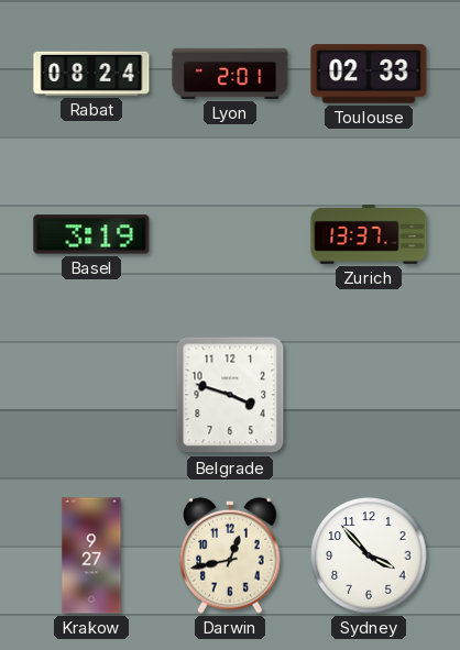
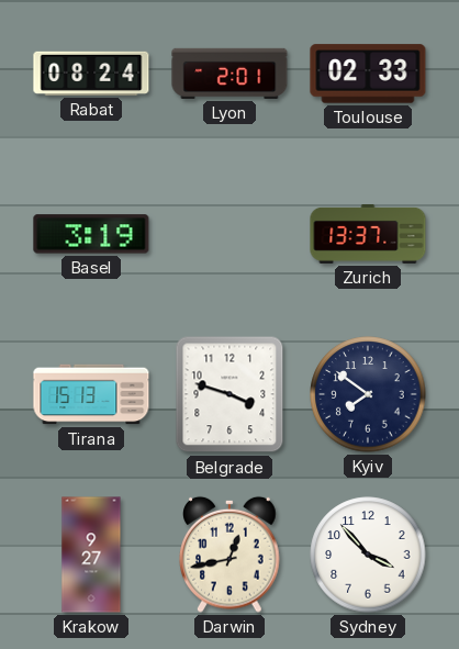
Tirana: none -> 15:13
Kyiv: none -> 7:51
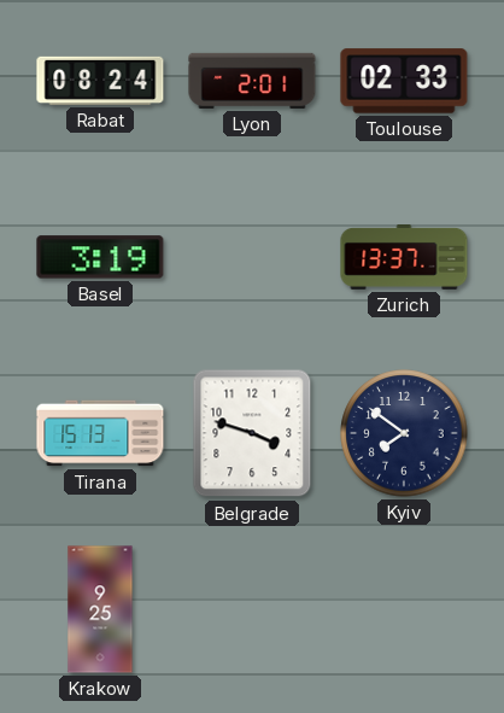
Krakow: 9:27 -> 9:25
Darwin: 12:43 -> none
Sydney: 3:53 -> none
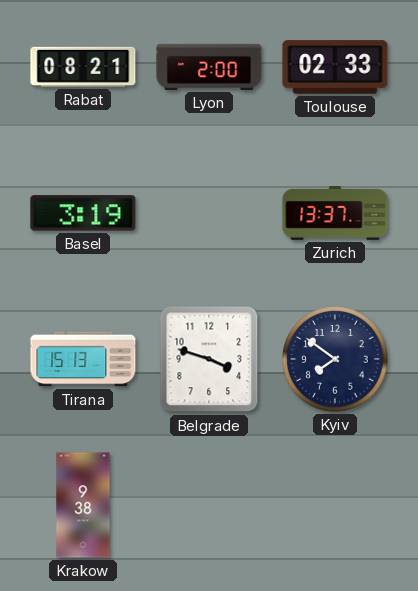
Rabat: 08:24 -> 08:21
Lyon: 2:01 -> 2:00
Krakow: 9:25 -> 9:38
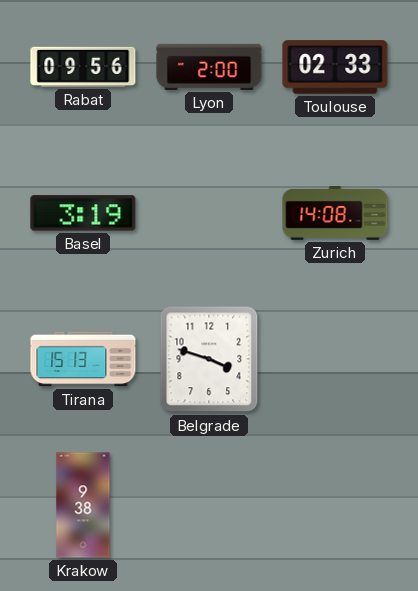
Rabat: 08:21 -> 09:56
Zurich: 13:37 -> 14:08
Kyiv: 7:51 -> none
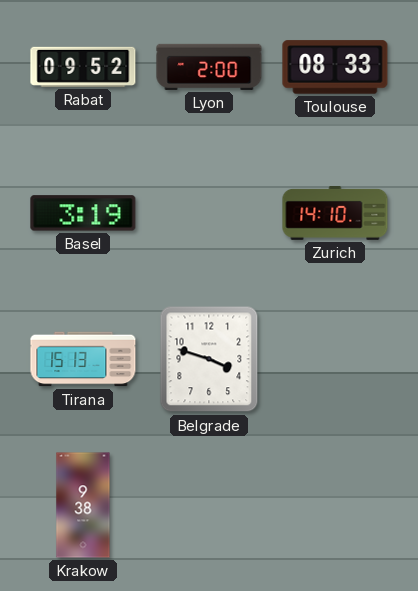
Rabat: 09:56 -> 09:52
Toulouse: 02:33 -> 08:33
Zurich: 14:08 -> 14:10
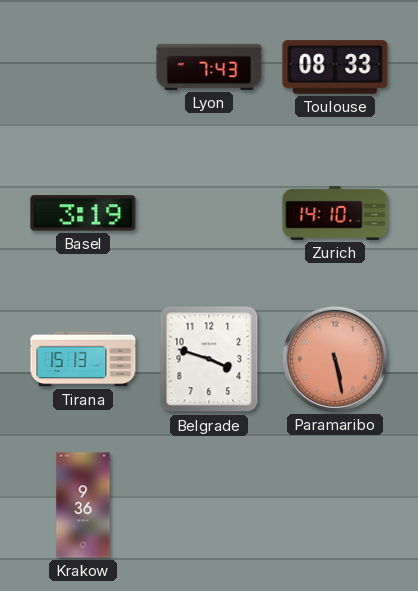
Rabat: 09:52 -> none
Lyon: 2:00 -> 7:43
Paramaribo: none -> 5:28
Krakow: 9:38 -> 9:36
